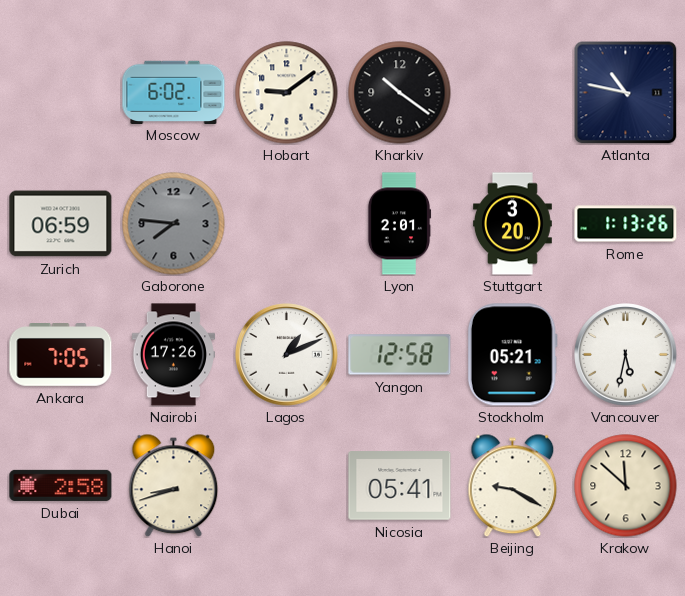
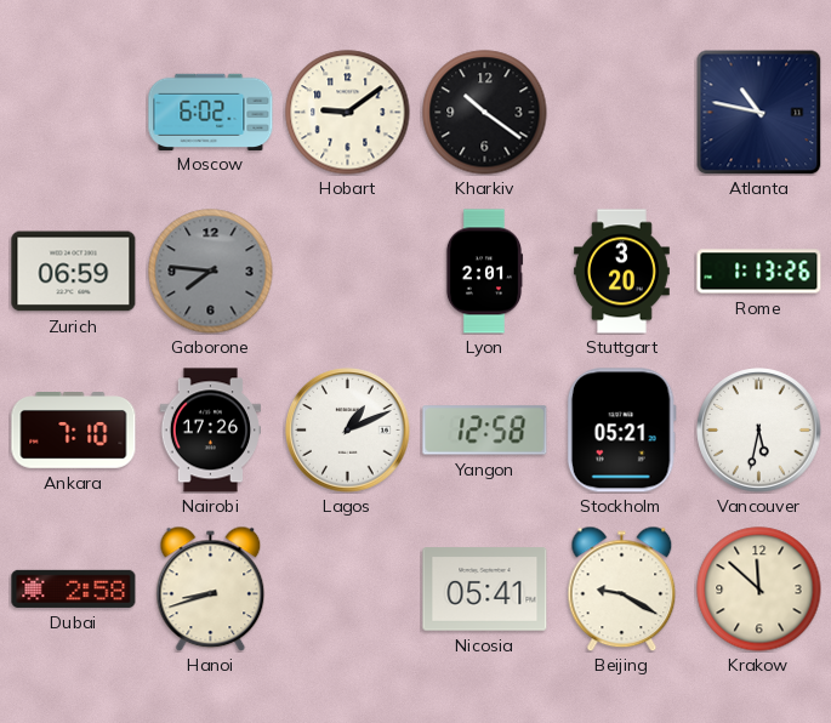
Ankara: 7:05 -> 7:10
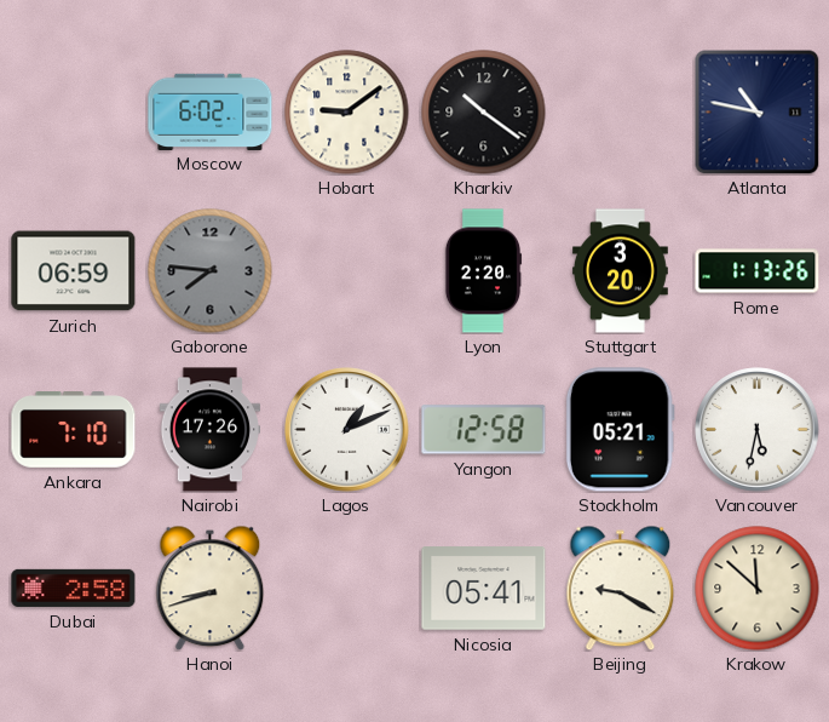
Lyon: 2:01 -> 2:20
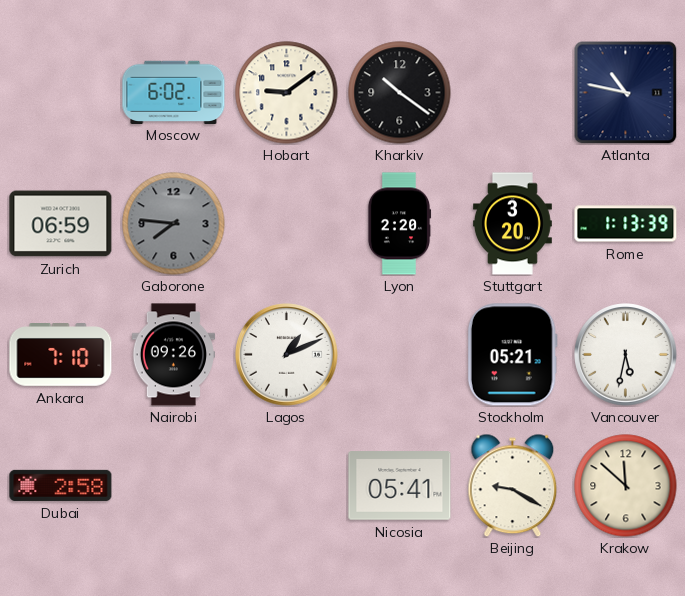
Rome: 1:13:26 -> 1:13:39
Nairobi: 17:26 -> 09:26
Yangon: 12:58 -> none
Hanoi: 8:42 -> none
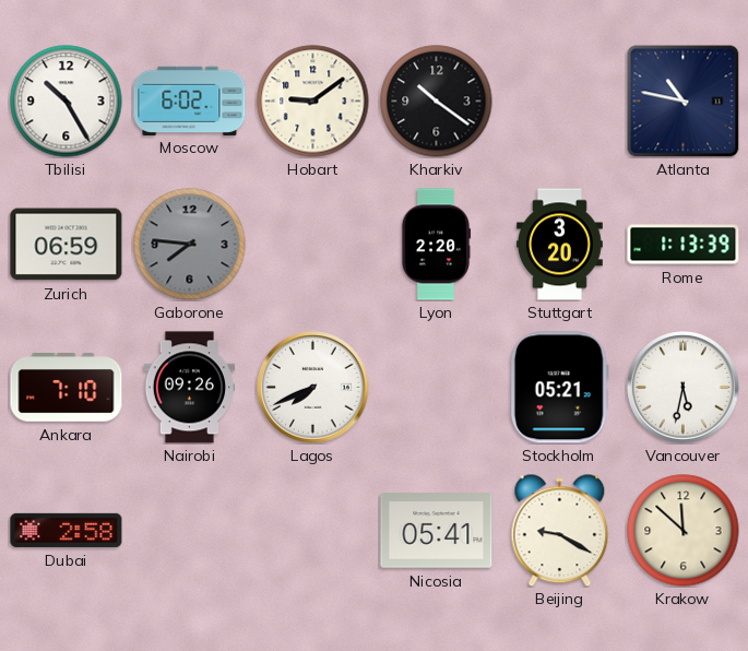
Tbilisi: none -> 10:25
Lagos: 1:11 -> 7:41
